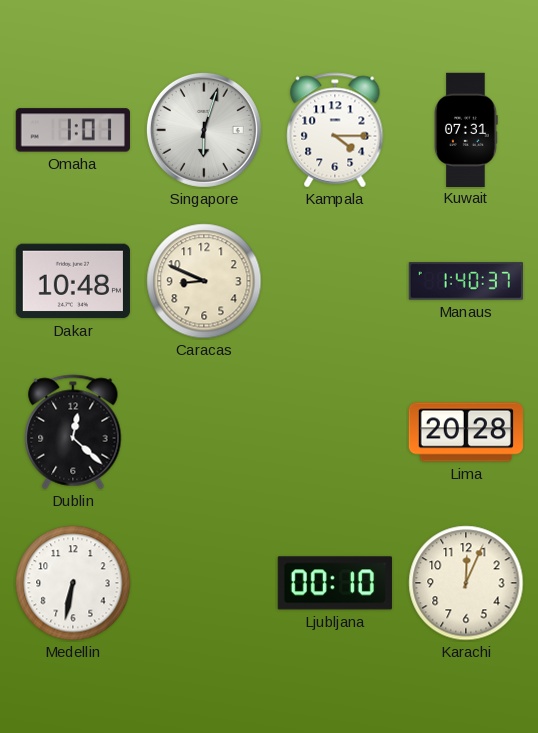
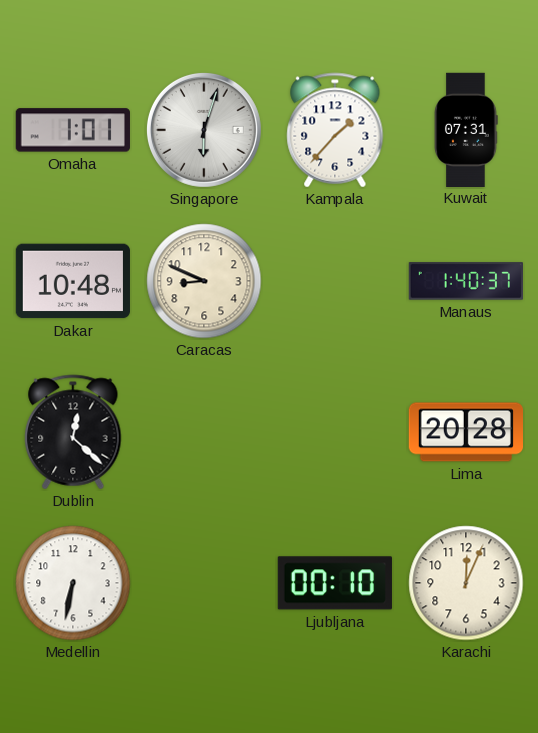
Kampala: 4:15 -> 1:37
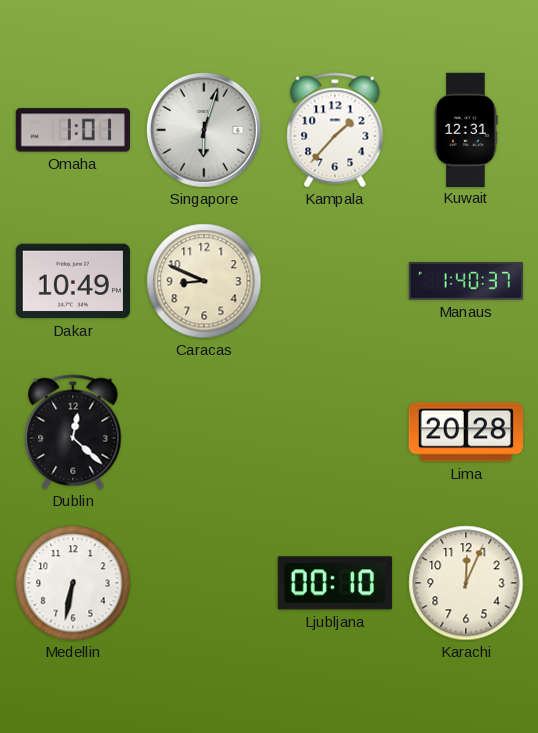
Kuwait: 07:31 -> 12:31
Dakar: 10:48 -> 10:49
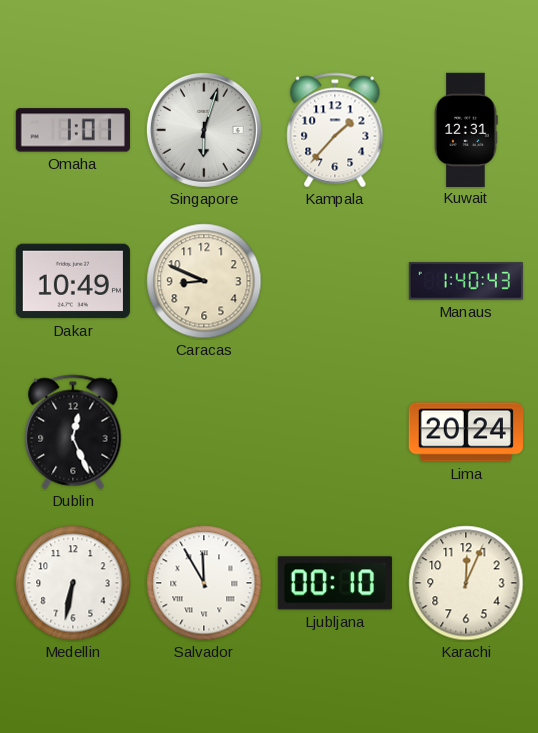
Manaus: 1:40:37 -> 1:40:43
Dublin: 12:22 -> 12:26
Lima: 20:28 -> 20:24
Salvador: none -> 11:55
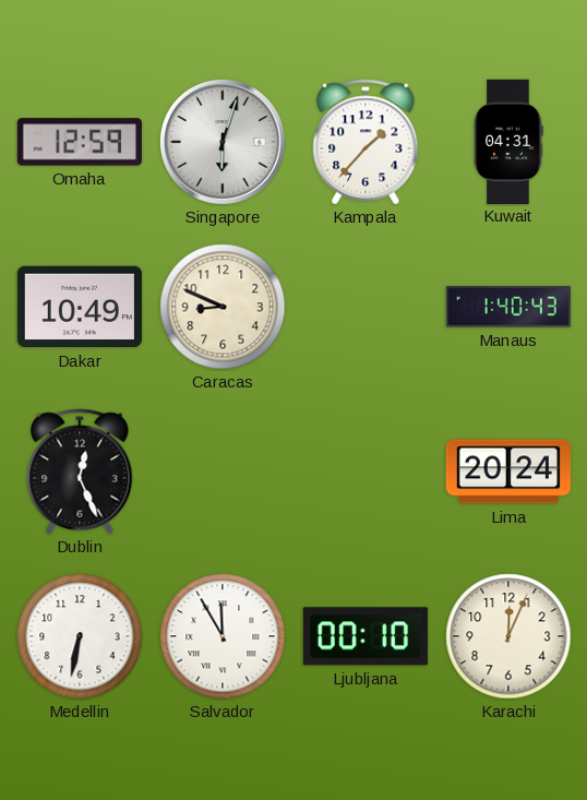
Omaha: 1:01 -> 12:59
Kuwait: 12:31 -> 04:31
